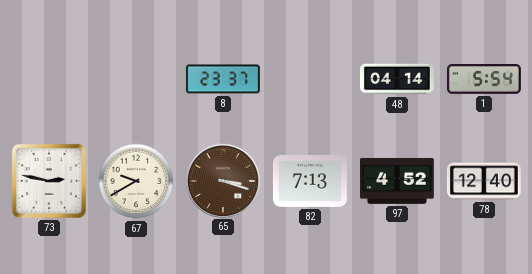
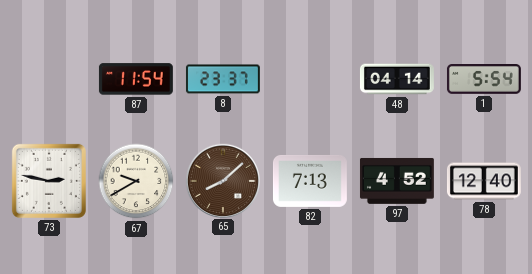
87: none -> 11:54
65: 3:18 -> 8:08
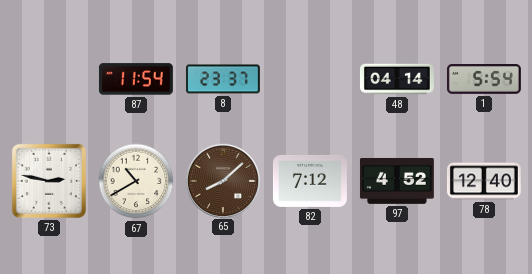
67: 9:40 -> 10:40
82: 7:13 -> 7:12
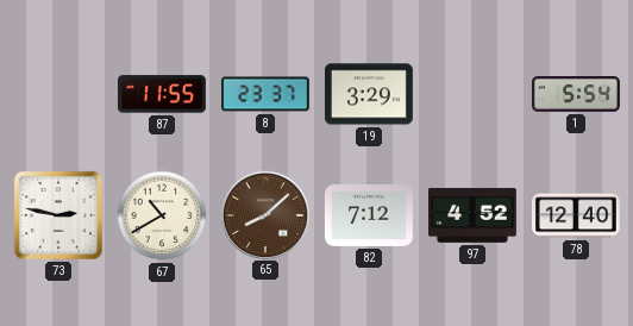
87: 11:54 -> 11:55
19: none -> 3:29
48: 04:14 -> none
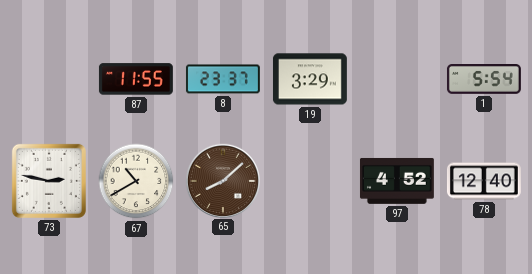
82: 7:12 -> none
